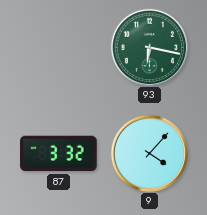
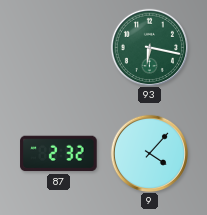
87: 3:32 -> 2:32
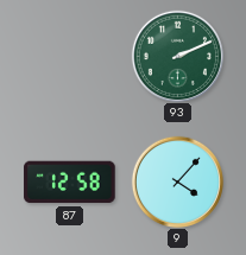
93: 6:17 -> 2:11
87: 2:32 -> 12:58
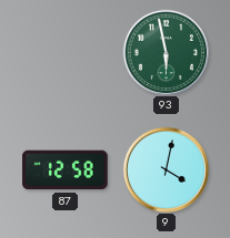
93: 2:11 -> 5:58
9: 4:07 -> 4:02
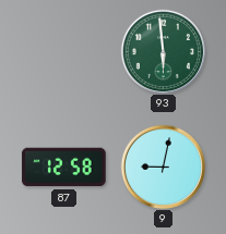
93: 5:58 -> 5:59
9: 4:02 -> 9:02
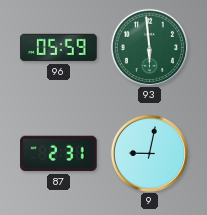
96: none -> 05:59
87: 12:58 -> 2:31
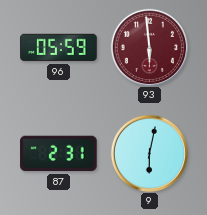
93 dial: green -> burgundy
9: 9:02 -> 6:02
